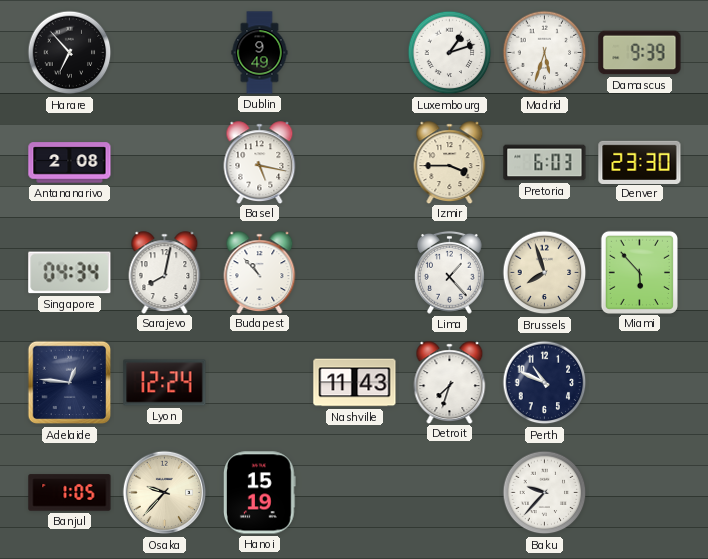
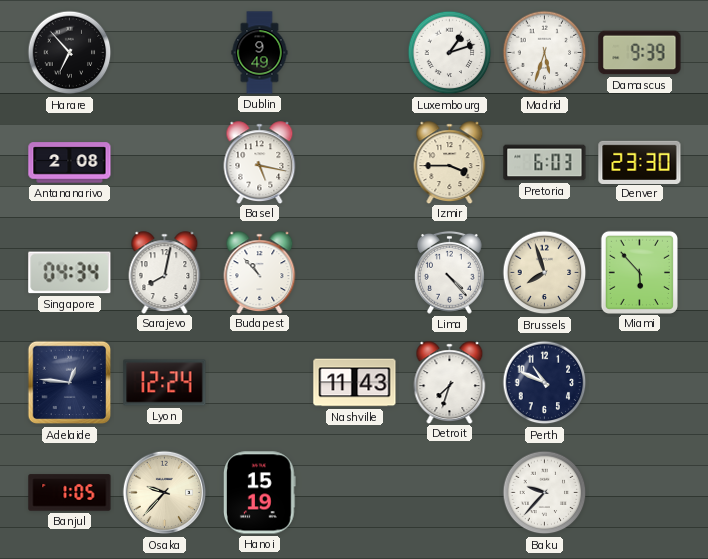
Lima: 1:23 -> 4:23
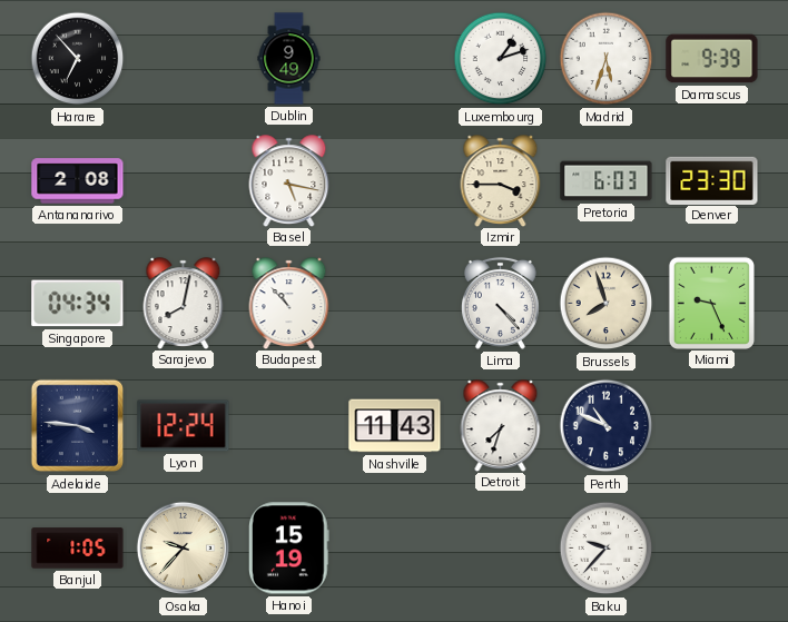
Miami: 5:53 -> 9:26
Adelaide: 12:46 -> 3:46
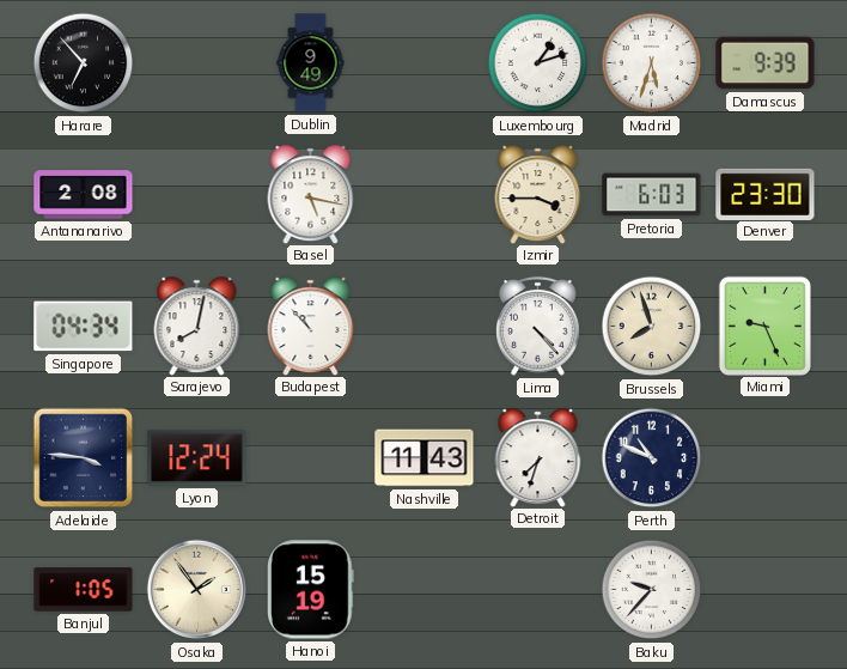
Osaka: 9:37 -> 1:54
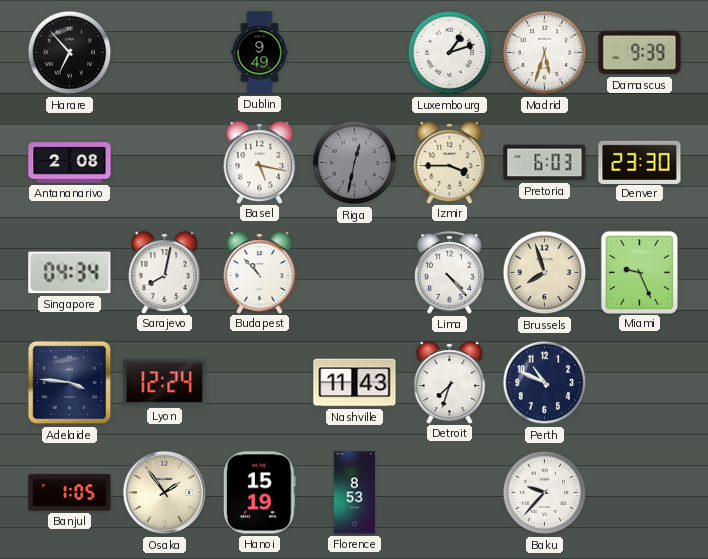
Riga: none -> 12:32
Florence: none -> 8:53
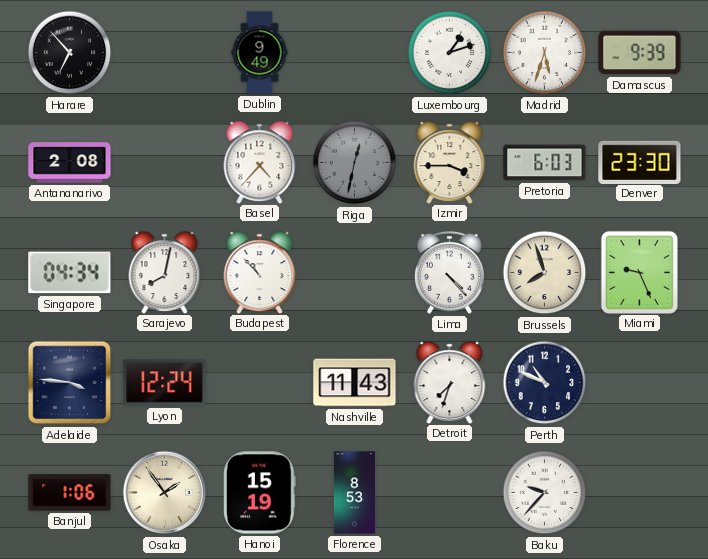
Basel: 5:17 -> 4:37
Banjul: 1:05 -> 1:06
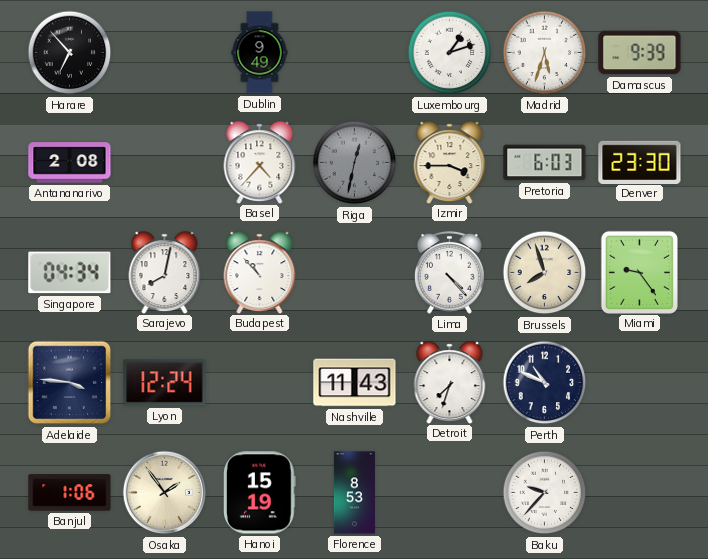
Miami: 9:26 -> 9:24
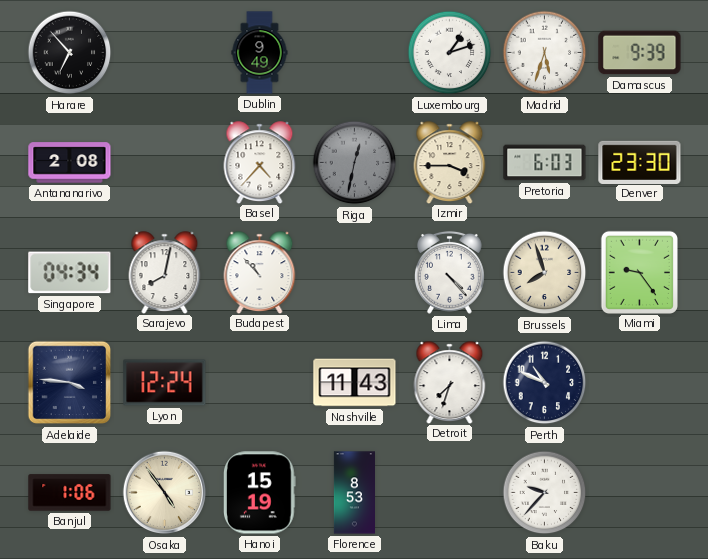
Osaka: 1:54 -> 4:54
